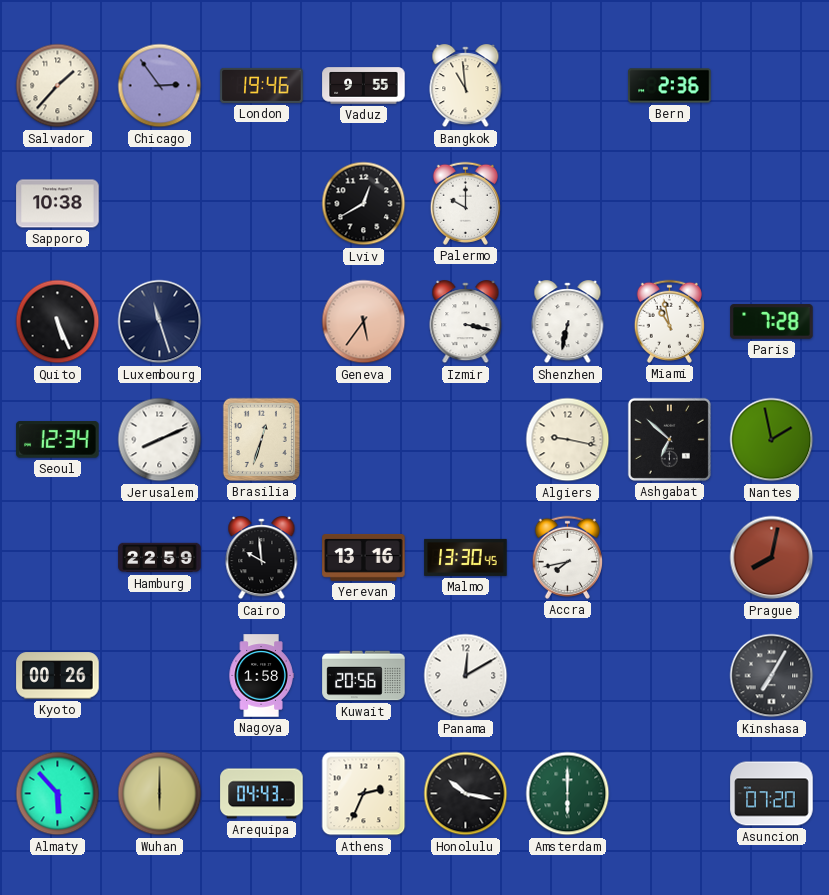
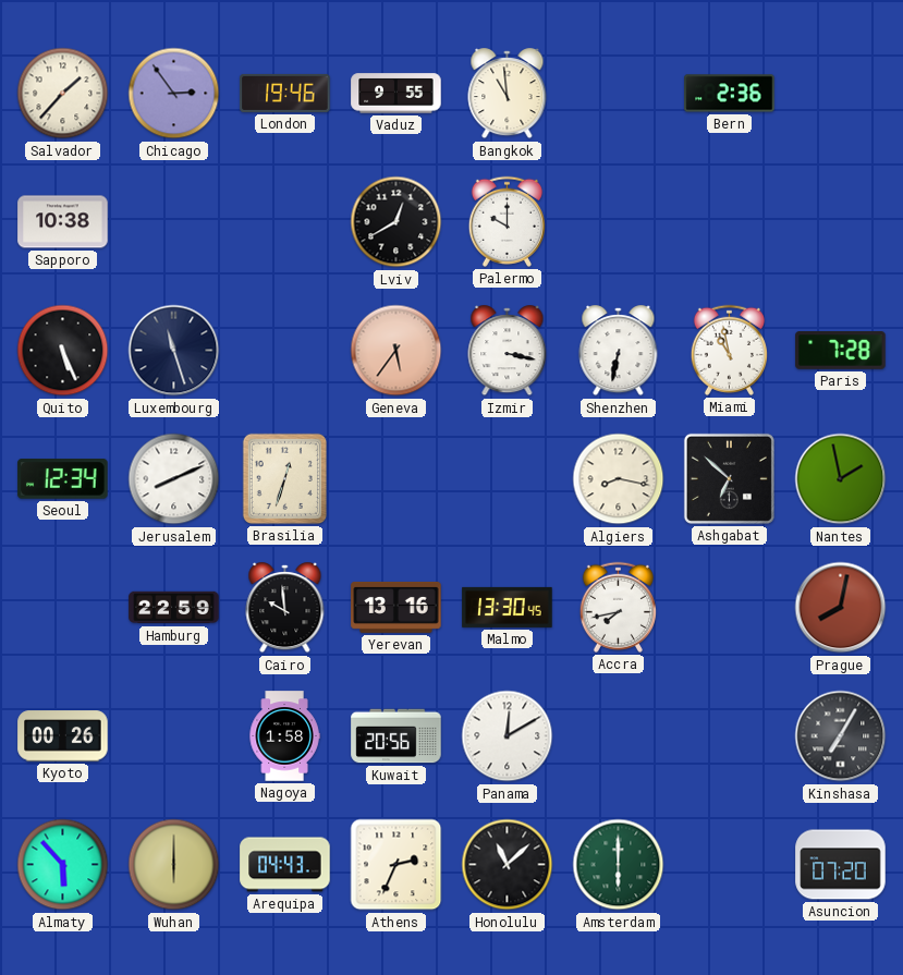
Algiers: 9:17 -> 8:17
Honolulu: 10:17 -> 11:08
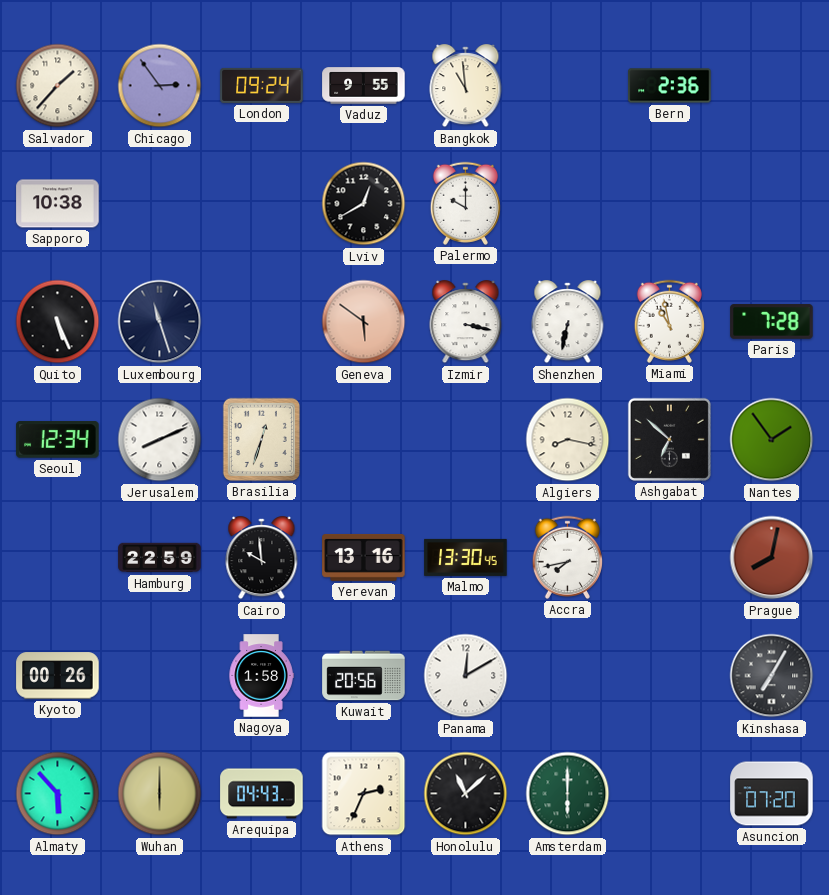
London: 19:46 -> 09:24
Geneva: 5:36 -> 5:51
Nantes: 1:58 -> 1:54
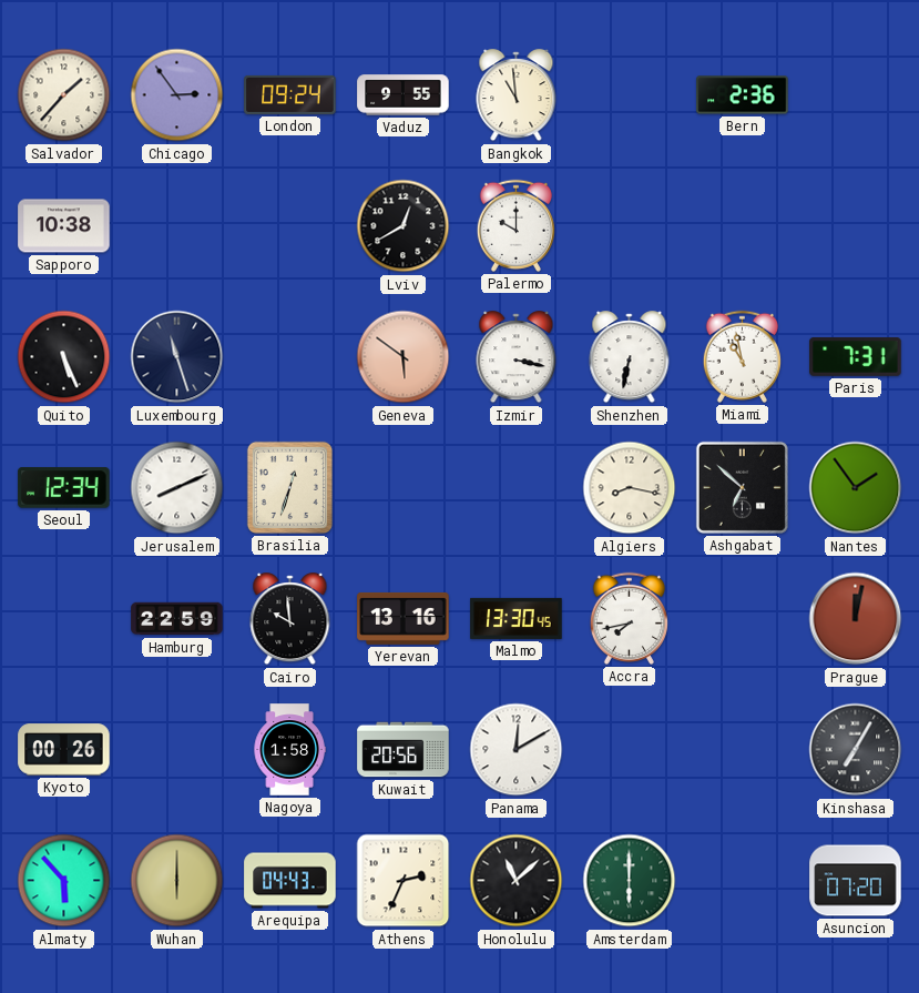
Paris: 7:28 -> 7:31
Prague: 8:02 -> 12:02
